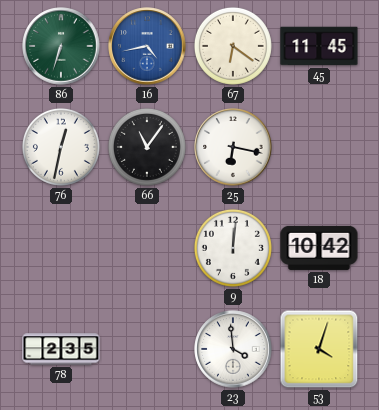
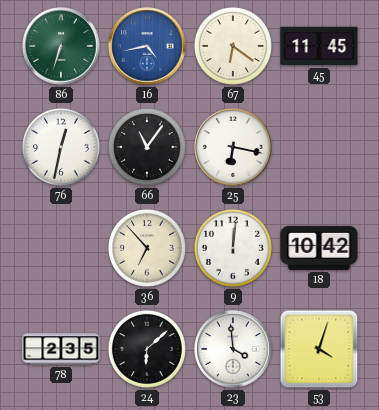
36: none -> 6:53
24: none -> 6:08
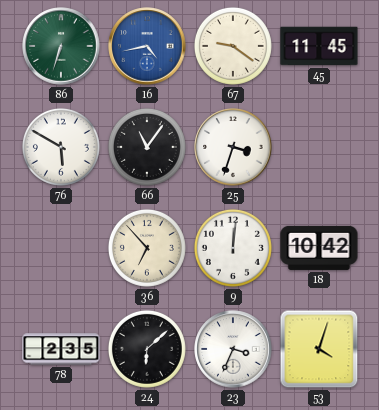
67: 6:21 -> 9:21
76: 12:32 -> 5:50
25: 6:17 -> 3:33
23: 3:59 -> 3:34
